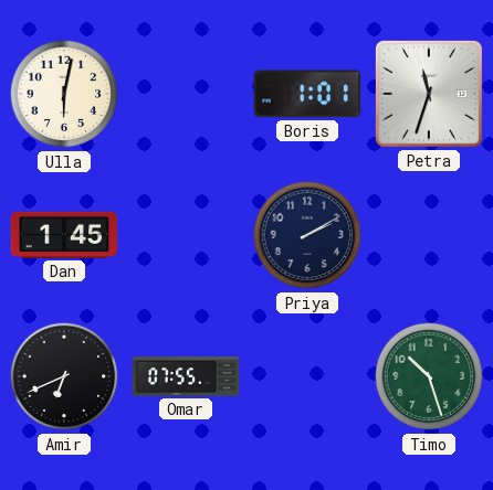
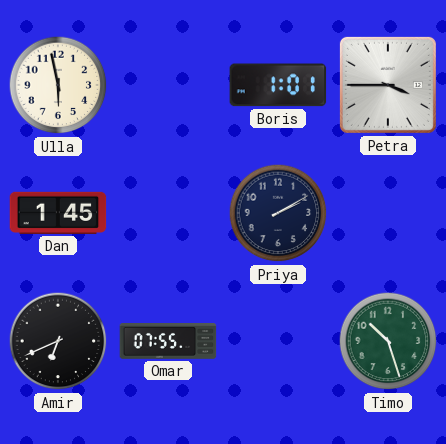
Ulla: 6:02 -> 5:58
Petra: 11:33 -> 3:45
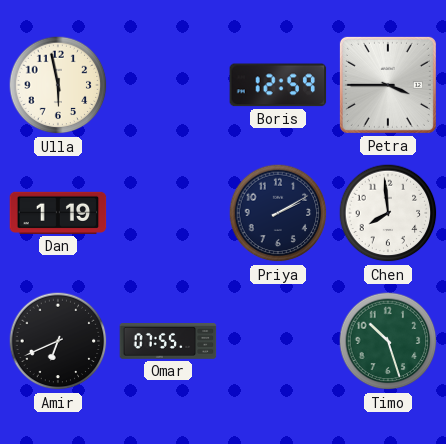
Boris: 1:01 -> 12:59
Dan: 1:45 -> 1:19
Chen: none -> 7:59
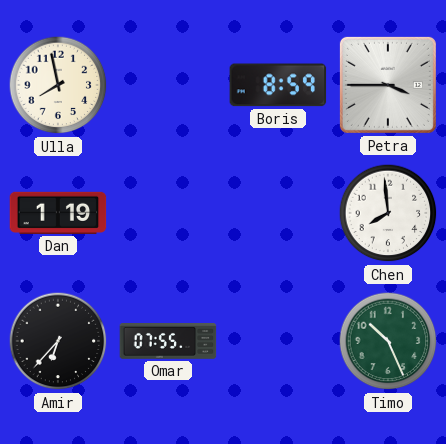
Ulla: 5:58 -> 7:58
Boris: 12:59 -> 8:59
Priya: 2:10 -> none
Amir: 6:41 -> 6:37
Timo: 10:27 -> 10:26
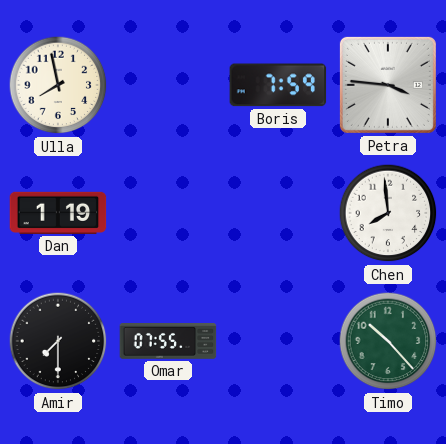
Boris: 8:59 -> 7:59
Petra: 3:45 -> 3:46
Amir: 6:37 -> 7:30
Timo: 10:26 -> 10:23
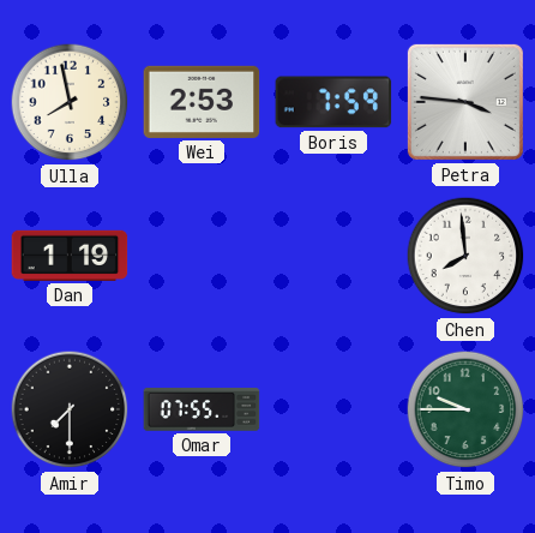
Wei: none -> 2:53
Timo: 10:23 -> 9:45
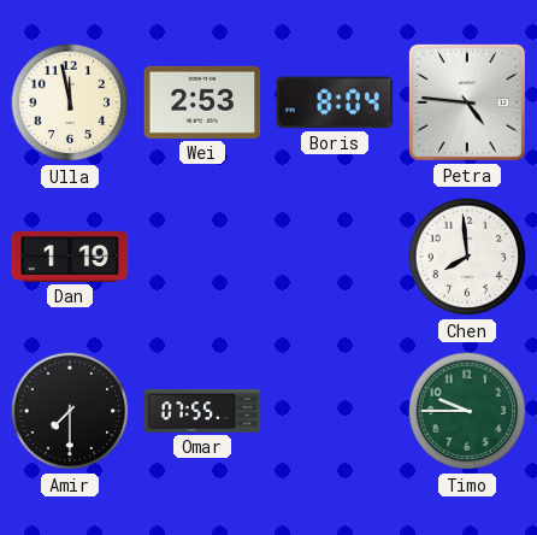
Ulla: 7:58 -> 11:58
Boris: 7:59 -> 8:04
Petra: 3:46 -> 4:46
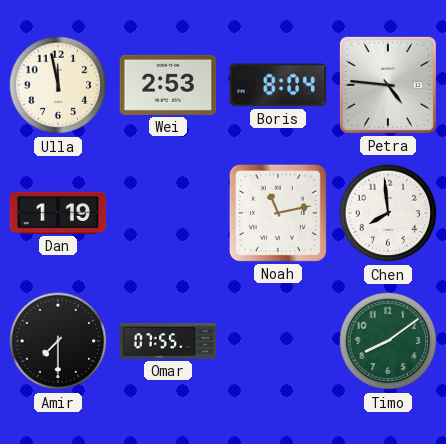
Noah: none -> 11:13
Timo: 9:45 -> 8:09
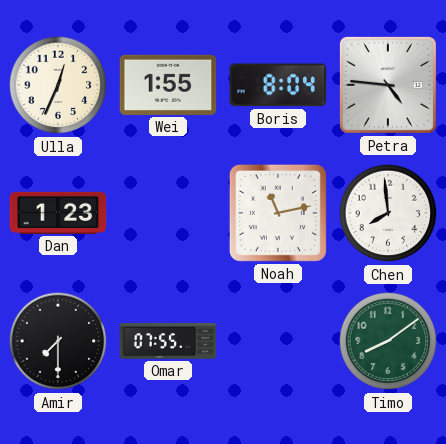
Ulla: 11:58 -> 12:34
Wei: 2:53 -> 1:55
Dan: 1:19 -> 1:23
